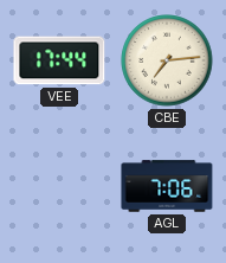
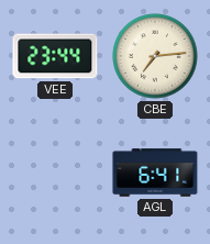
VEE: 17:44 -> 23:44
AGL: 7:06 -> 6:41
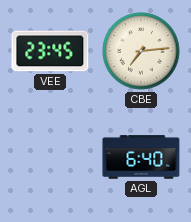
VEE: 23:44 -> 23:45
AGL: 6:41 -> 6:40
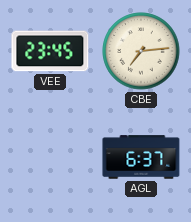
AGL: 6:40 -> 6:37
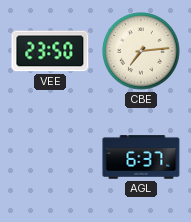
VEE: 23:45 -> 23:50
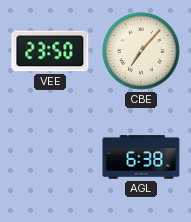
CBE: 7:14 -> 7:07
AGL: 6:37 -> 6:38
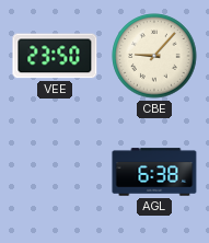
CBE: 7:07 -> 9:07
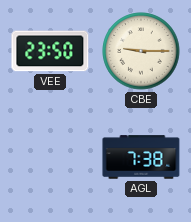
CBE: 9:07 -> 9:15
AGL: 6:38 -> 7:38
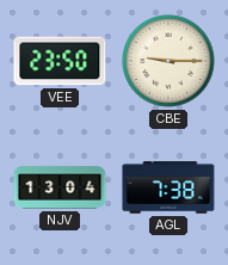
NJV: none -> 13:04
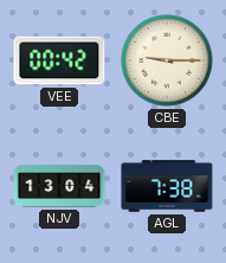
VEE: 23:50 -> 00:42
